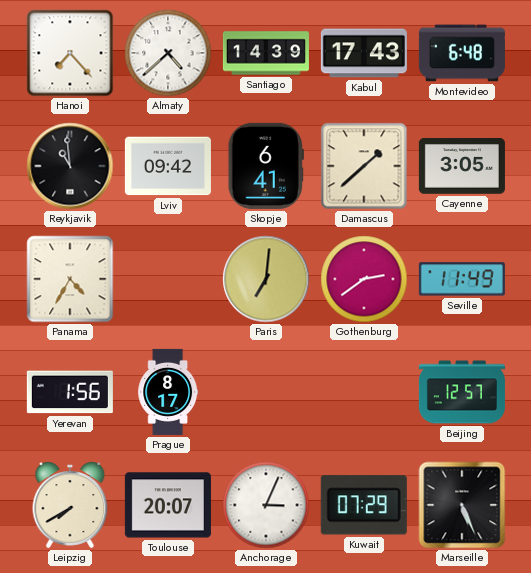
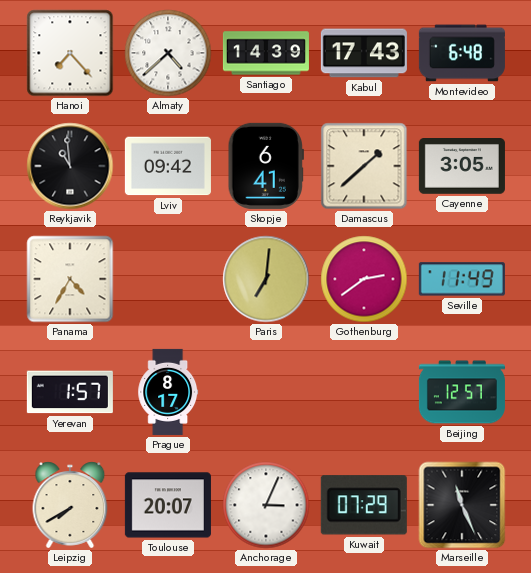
Yerevan: 1:56 -> 1:57
Marseille: 5:26 -> 11:26
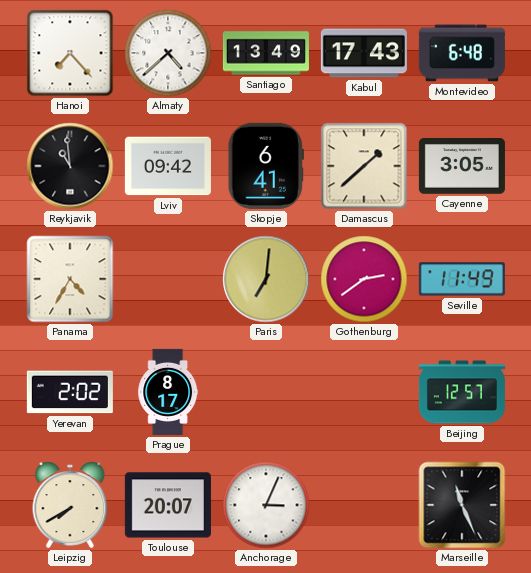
Santiago: 14:39 -> 13:49
Yerevan: 1:57 -> 2:02
Kuwait: 07:29 -> none
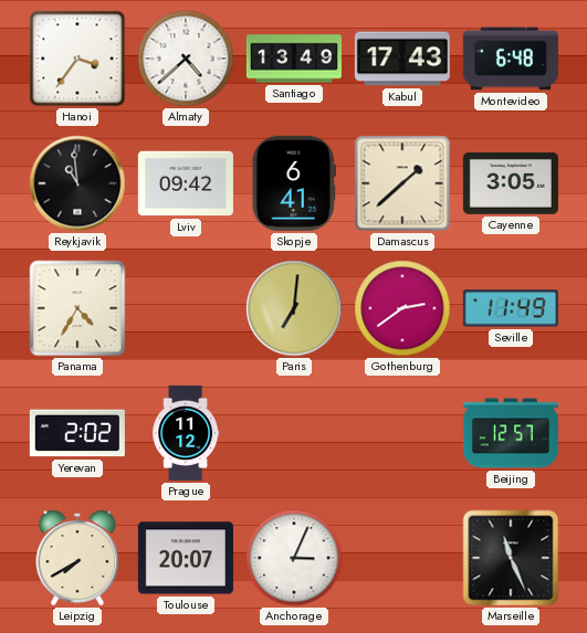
Hanoi: 7:23 -> 3:36
Prague: 8:17 -> 11:12
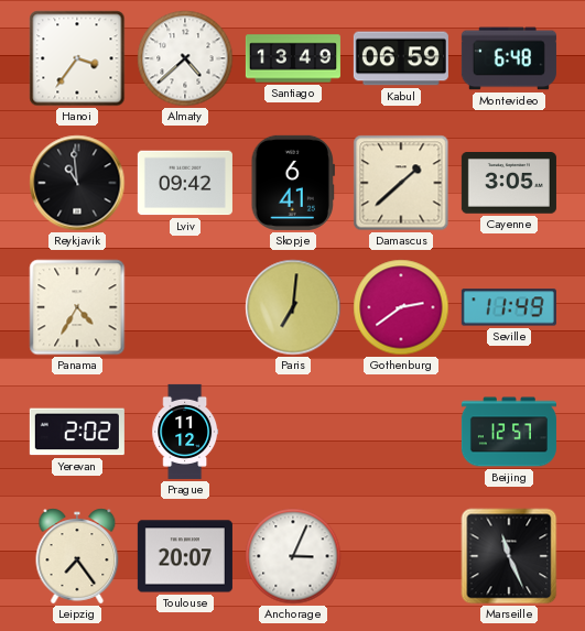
Kabul: 17:43 -> 06:59
Leipzig: 7:40 -> 7:24
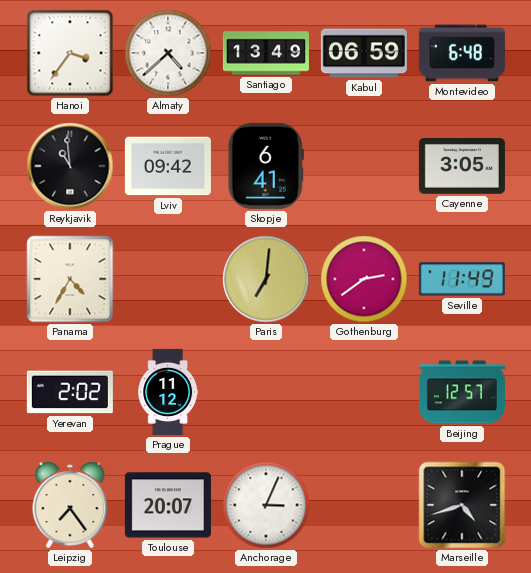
Damascus: 1:38 -> none
Marseille: 11:26 -> 4:42
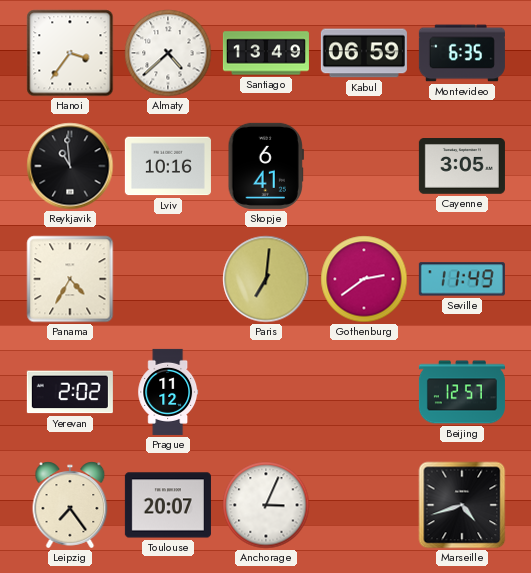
Montevideo: 6:48 -> 6:35
Lviv: 09:42 -> 10:16
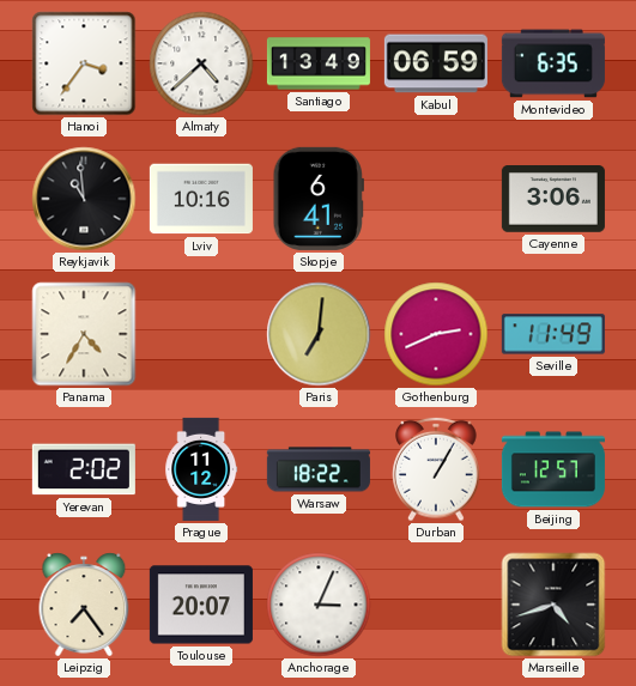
Cayenne: 3:05 -> 3:06
Gothenburg: 2:39 -> 2:41
Warsaw: none -> 18:22
Durban: none -> 1:05
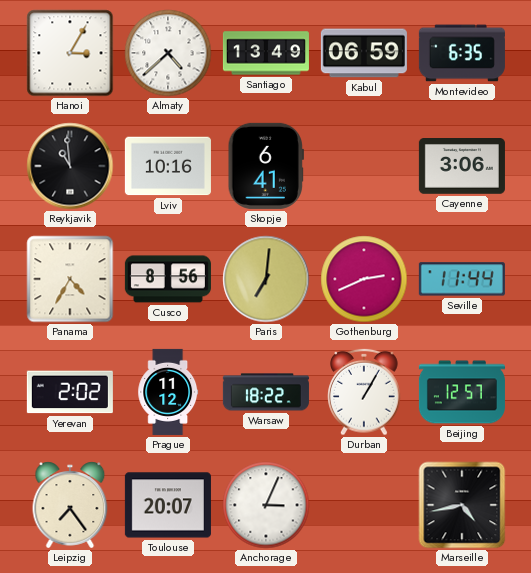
Hanoi: 3:36 -> 3:05
Cusco: none -> 8:56
Seville: 11:49 -> 11:44
Marseille: 4:42 -> 4:43
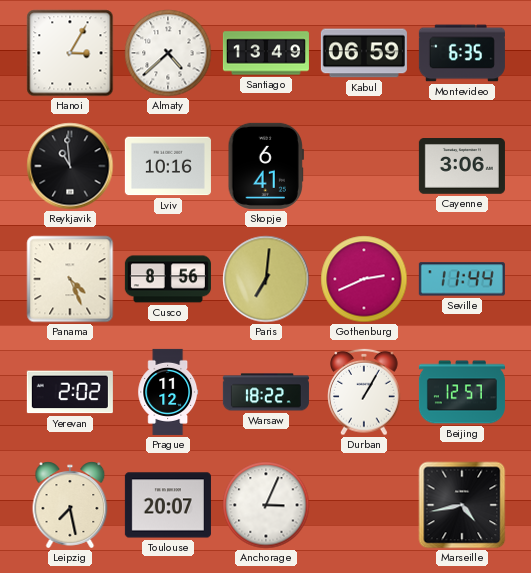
Panama: 4:35 -> 4:26
Leipzig: 7:24 -> 7:28
